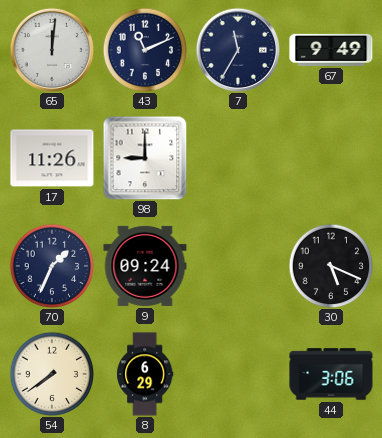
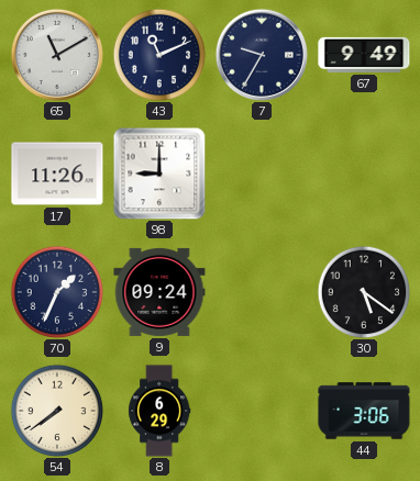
65: 12:01 -> 11:10
7: 11:35 -> 9:35
30: 5:19 -> 5:21
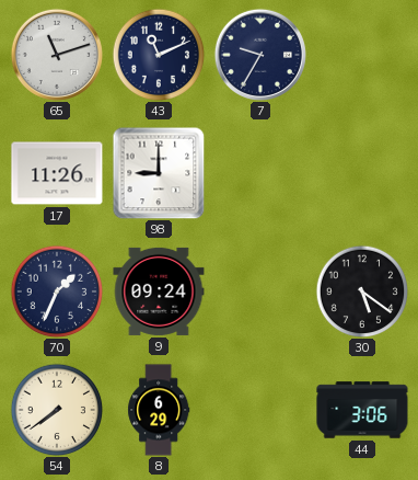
65: 11:10 -> 11:12
67: 9:49 -> none
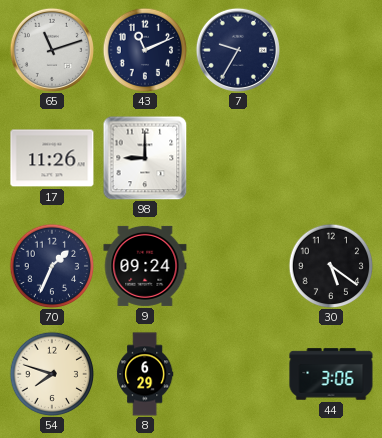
54: 7:39 -> 7:48
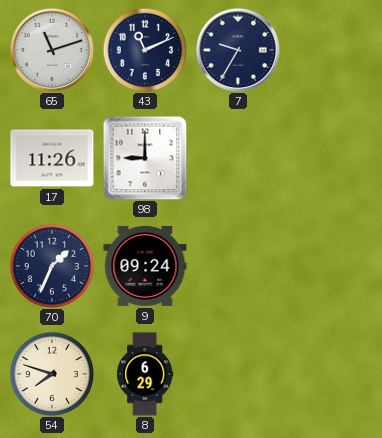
30: 5:21 -> none
44: 3:06 -> none
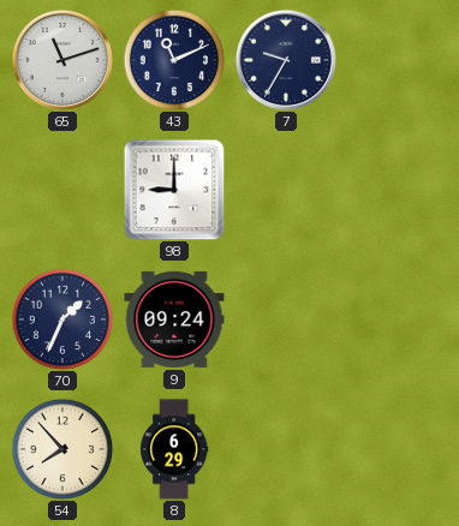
17: 11:26 -> none
54: 7:48 -> 7:53
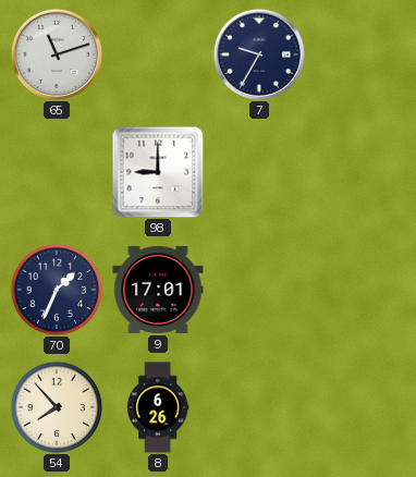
43: 11:11 -> none
9: 09:24 -> 17:01
8: 6:29 -> 6:26
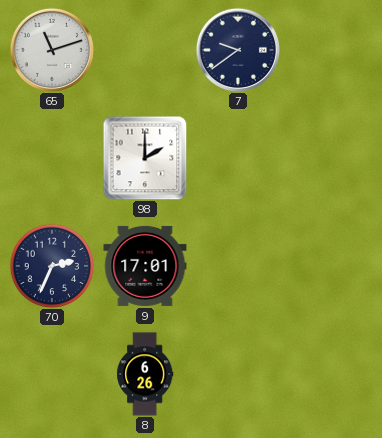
7: 9:35 -> 9:39
98: 9:00 -> 2:00
70: 1:34 -> 2:34
54: 7:53 -> none
